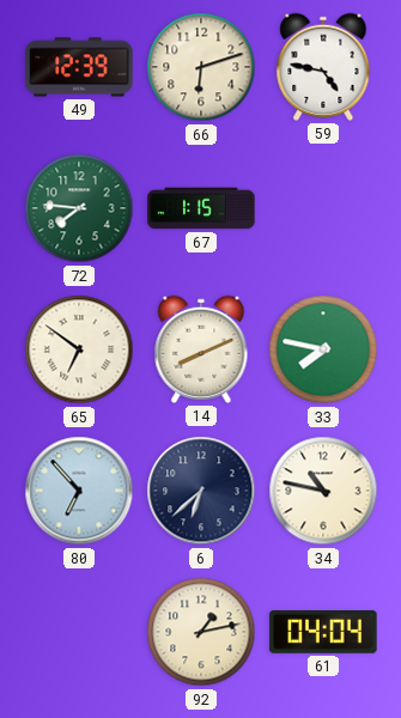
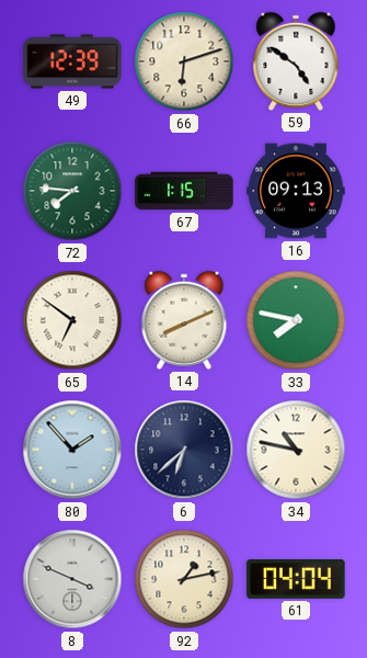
59: 4:47 -> 4:51
16: none -> 09:13
80: 6:53 -> 1:53
8: none -> 3:49
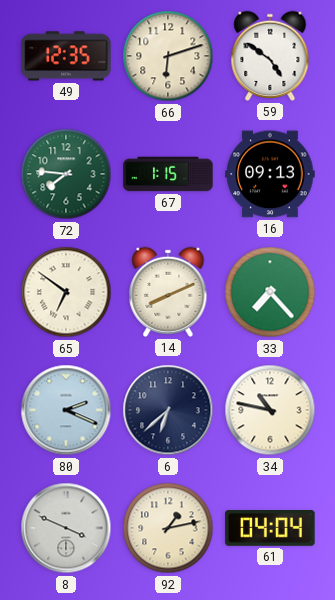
49: 12:39 -> 12:35
33: 7:47 -> 7:23
80: 1:53 -> 2:19
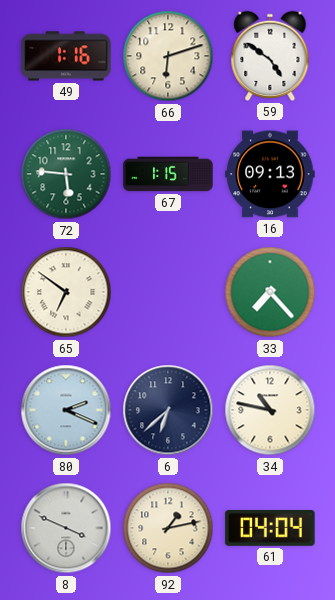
49: 12:35 -> 1:16
72: 7:46 -> 5:46
14: 8:11 -> none
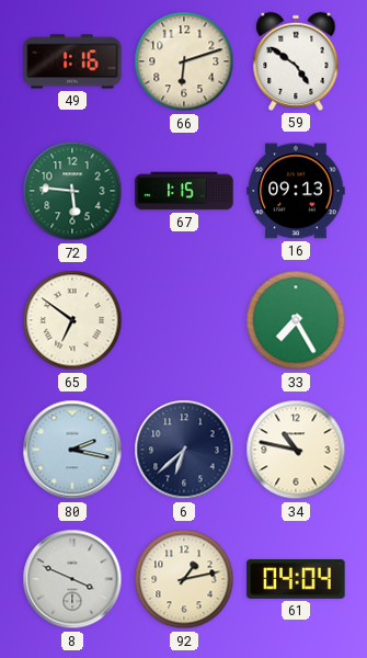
33: 7:23 -> 7:25
80: 2:19 -> 2:17
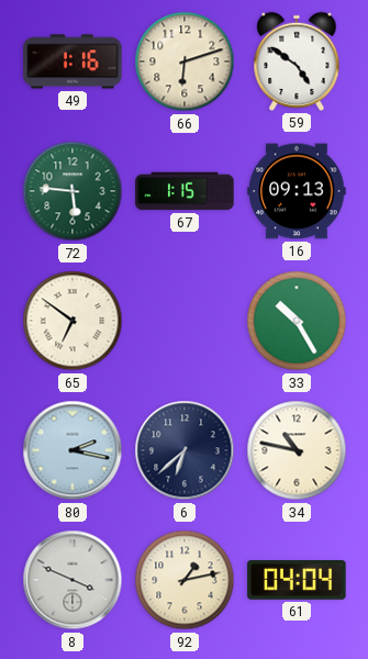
33: 7:25 -> 10:25
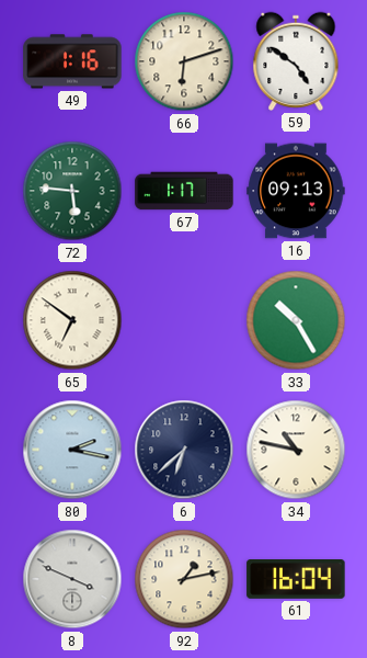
67: 1:15 -> 1:17
61: 04:04 -> 16:04
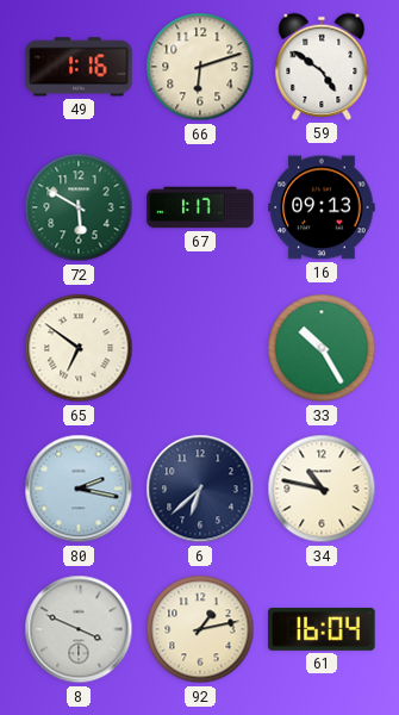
72: 5:46 -> 5:50
